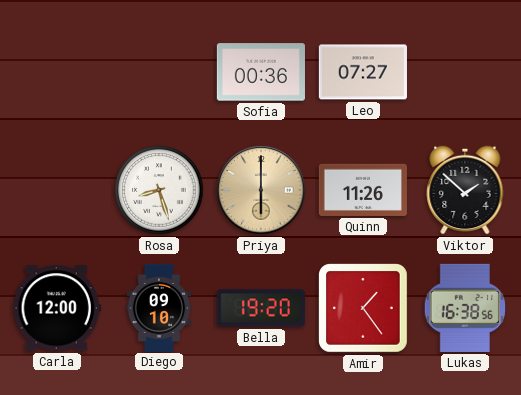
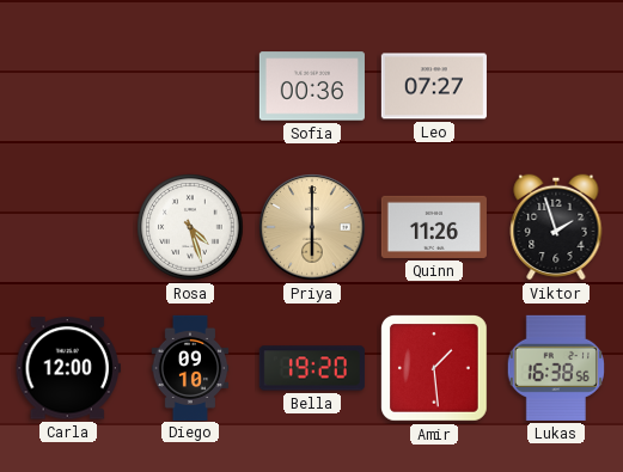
Rosa: 8:27 -> 4:27
Viktor: 1:52 -> 1:57
Amir: 1:24 -> 1:29
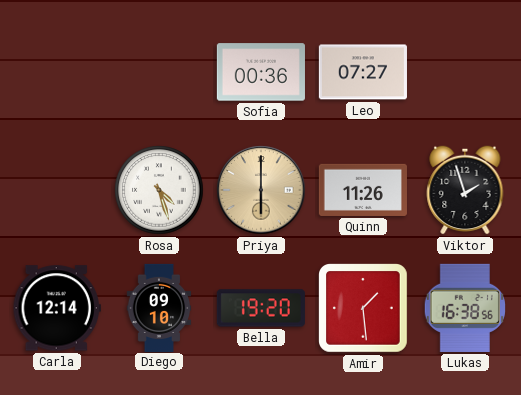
Carla: 12:00 -> 12:14
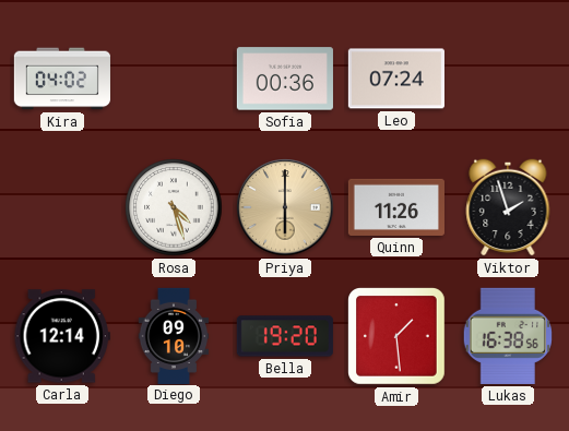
Kira: none -> 04:02
Leo: 07:27 -> 07:24
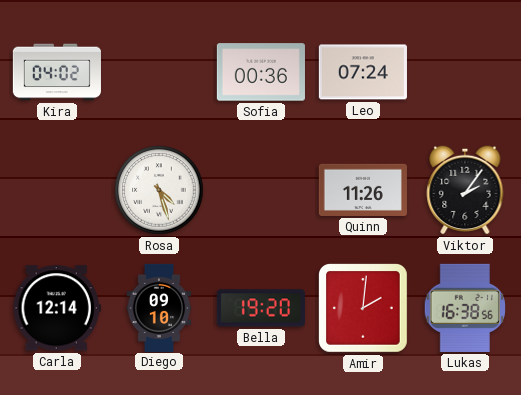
Priya: 6:00 -> none
Viktor: 1:57 -> 2:06
Amir: 1:29 -> 2:01
